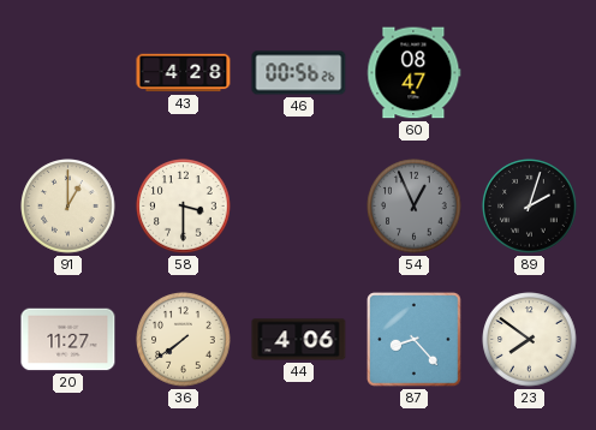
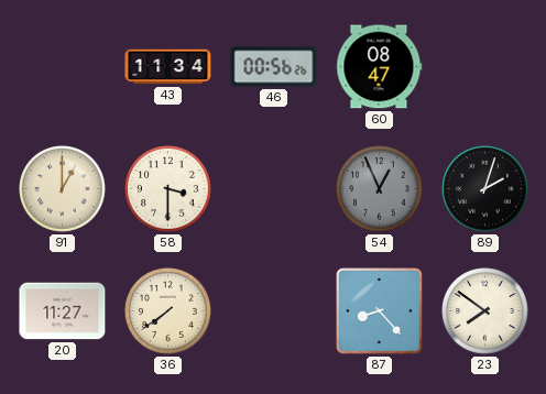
43: 4:28 -> 11:34
44: 4:06 -> none
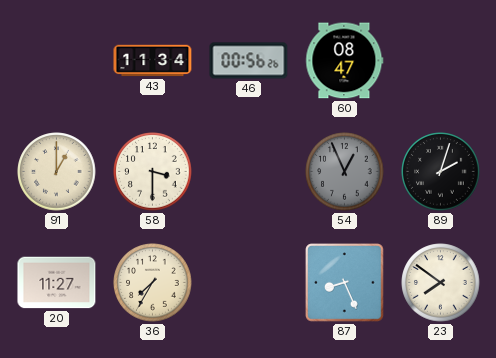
36: 7:39 -> 7:35
87: 8:23 -> 8:26
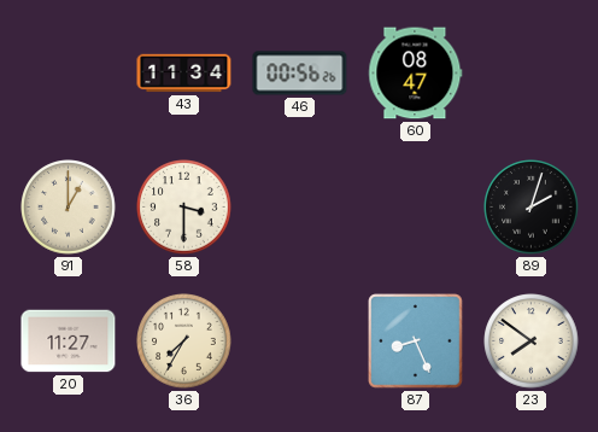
54: 12:56 -> none
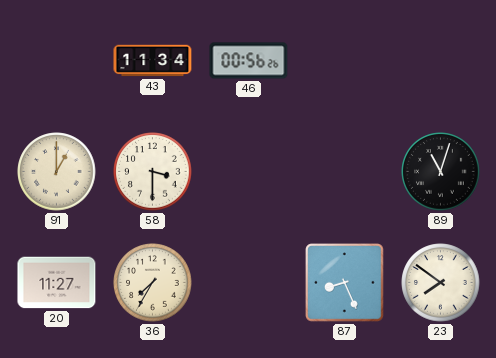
60: 08:47 -> none
89: 2:03 -> 11:03
